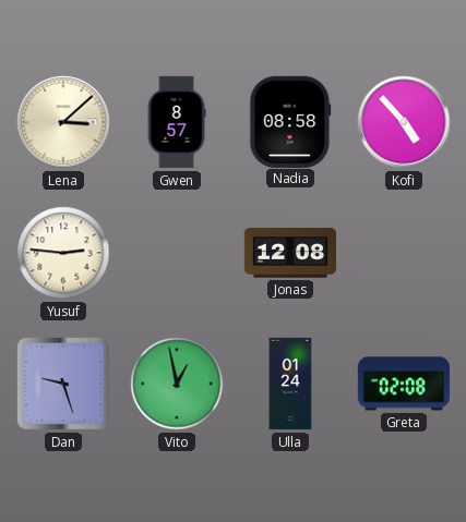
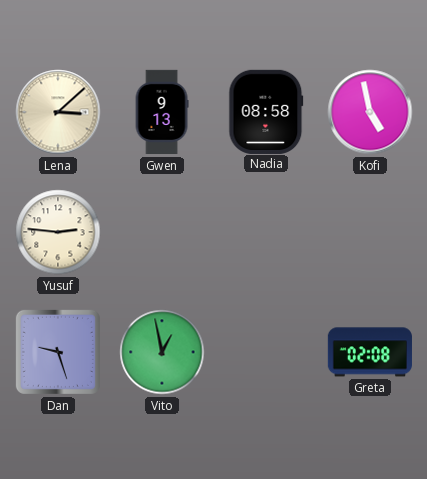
Gwen: 8:57 -> 9:13
Kofi: 4:53 -> 4:58
Jonas: 12:08 -> none
Ulla: 01:24 -> none
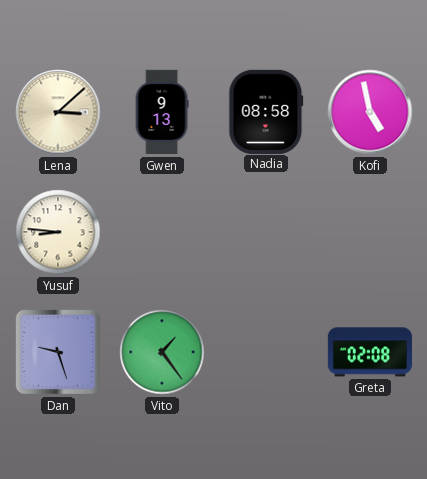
Yusuf: 2:46 -> 8:46
Vito: 12:58 -> 1:24
